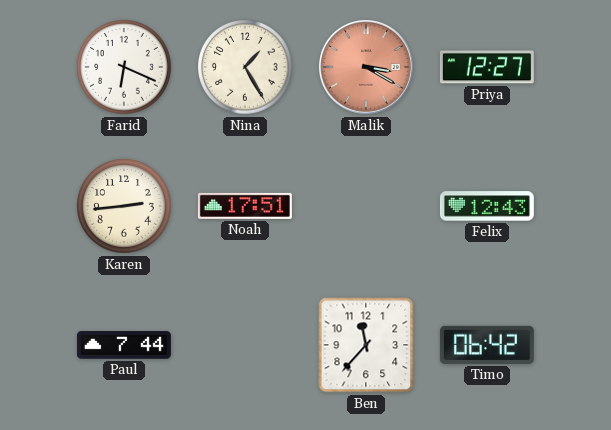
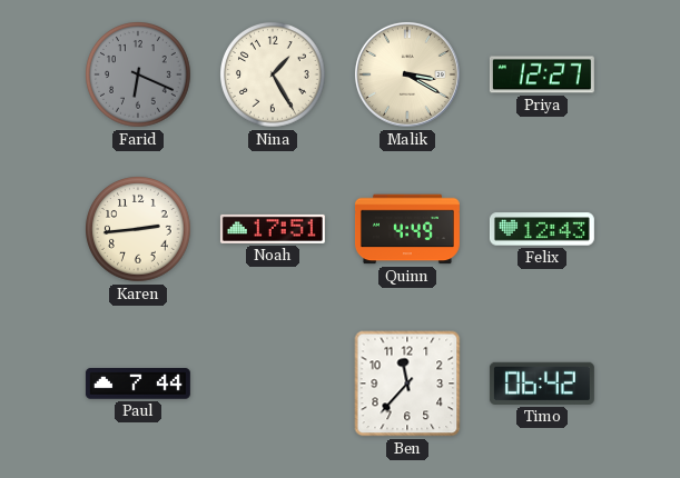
Farid dial: white -> grey
Malik dial: salmon -> cream
Quinn: none -> 4:49
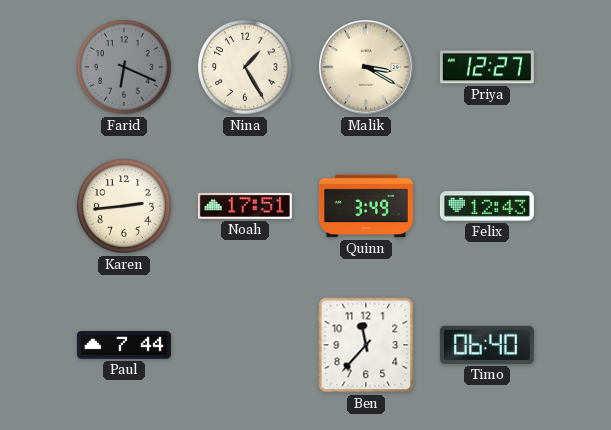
Quinn: 4:49 -> 3:49
Timo: 06:42 -> 06:40
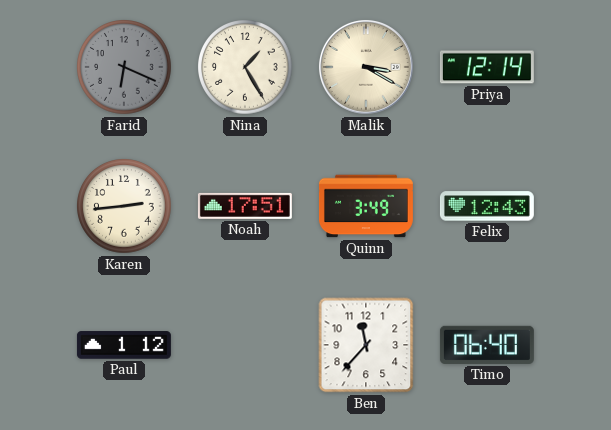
Priya: 12:27 -> 12:14
Paul: 7:44 -> 1:12
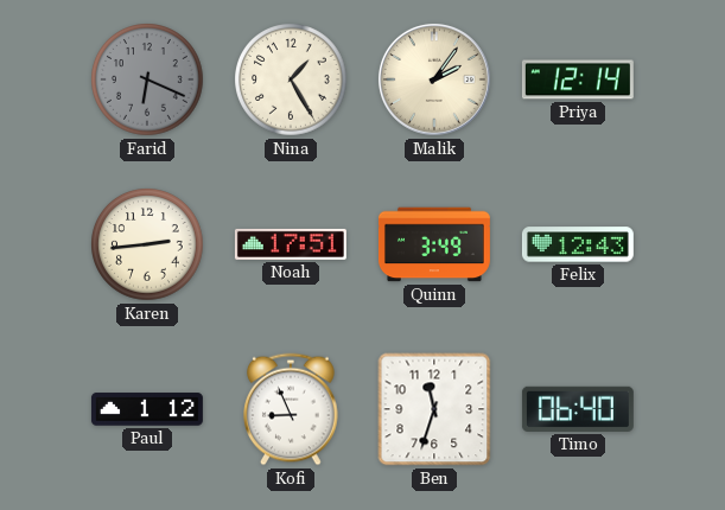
Malik: 3:20 -> 2:06
Kofi: none -> 8:56
Ben: 11:37 -> 11:33
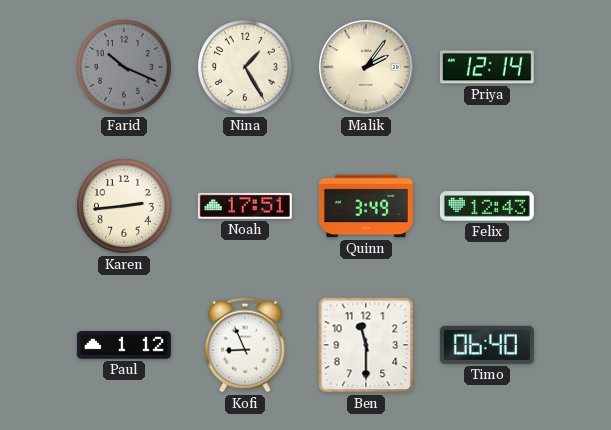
Farid: 6:19 -> 10:19
Ben: 11:33 -> 11:30
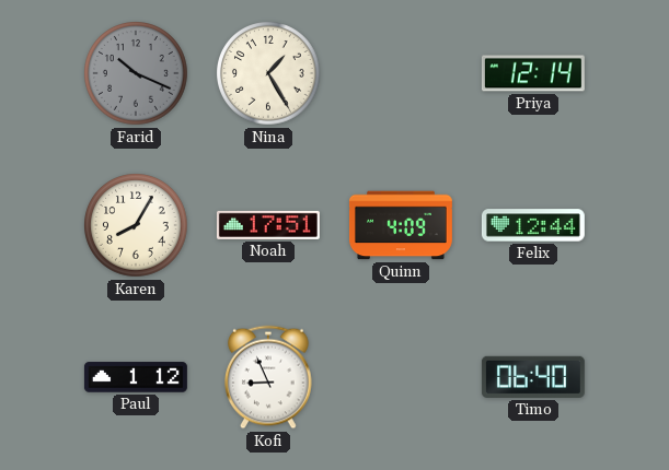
Malik: 2:06 -> none
Karen: 2:44 -> 8:05
Quinn: 3:49 -> 4:09
Felix: 12:43 -> 12:44
Ben: 11:30 -> none
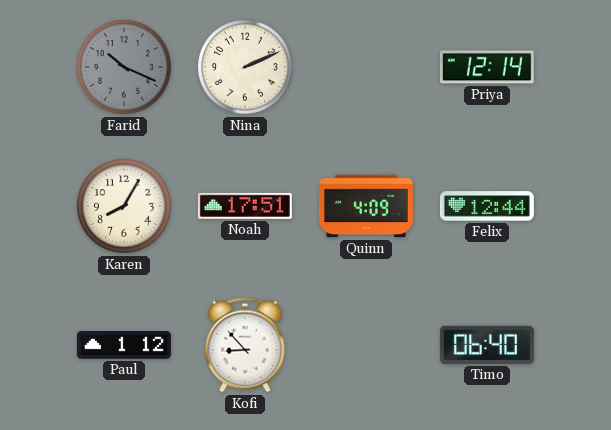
Nina: 1:25 -> 2:11
Kofi: 8:56 -> 8:53
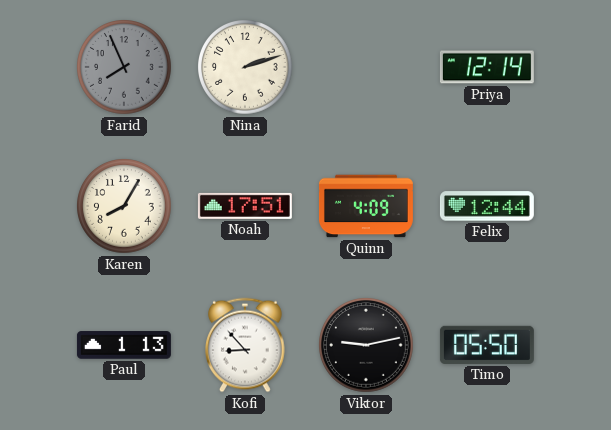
Farid: 10:19 -> 7:56
Nina: 2:11 -> 2:12
Paul: 1:12 -> 1:13
Viktor: none -> 9:13
Timo: 06:40 -> 05:50
